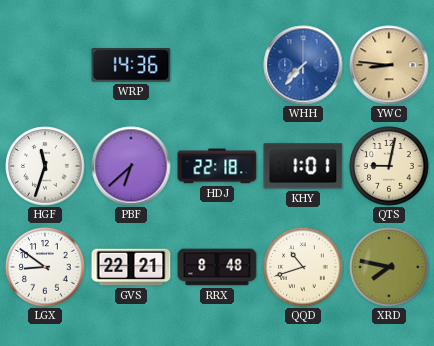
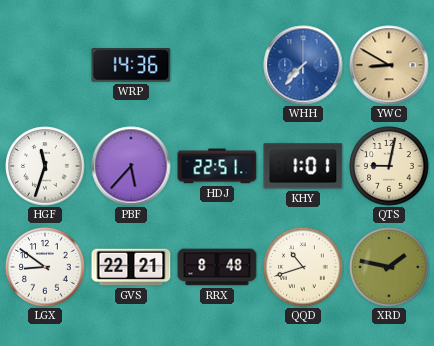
YWC: 8:46 -> 8:50
PBF: 6:38 -> 5:37
HDJ: 22:18 -> 22:51
XRD: 7:47 -> 1:47
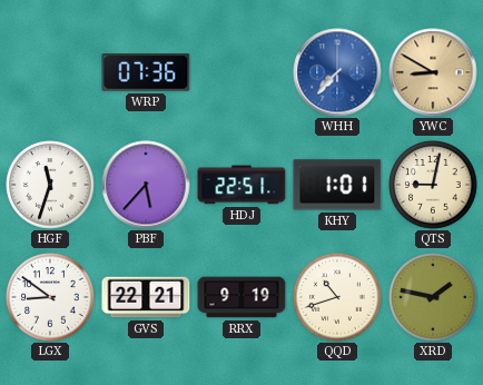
WRP: 14:36 -> 07:36
RRX: 8:48 -> 9:19
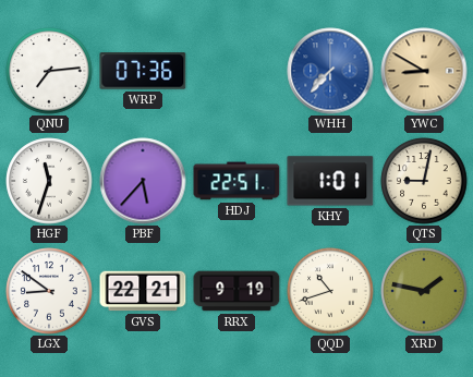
QNU: none -> 7:14
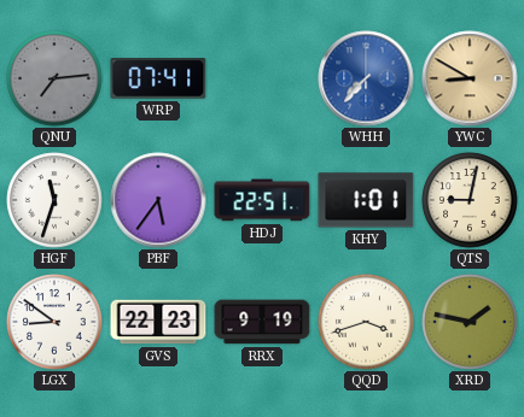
QNU dial: white -> grey
WRP: 07:36 -> 07:41
PBF: 5:37 -> 5:36
GVS: 22:21 -> 22:23
QQD: 10:42 -> 3:42
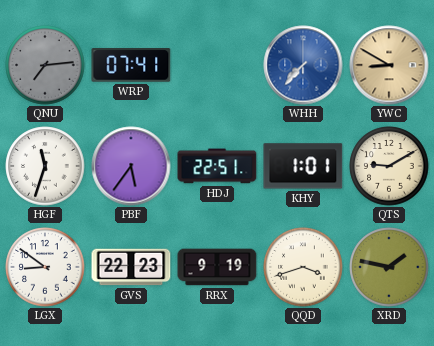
QTS: 9:02 -> 9:10
